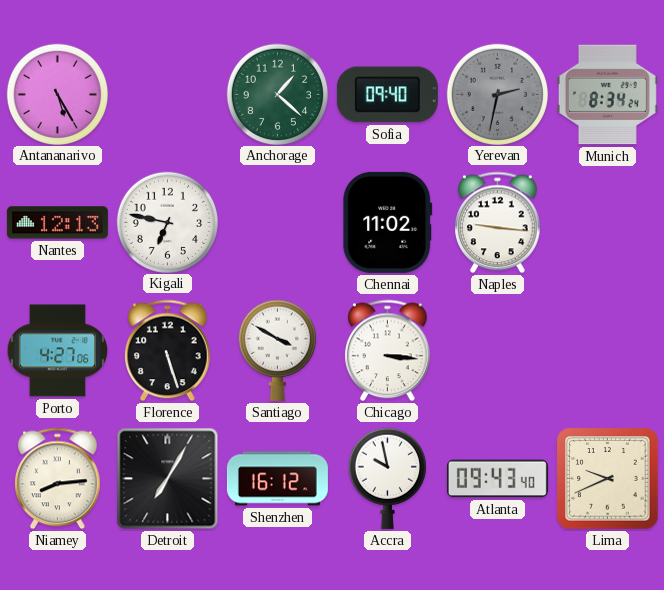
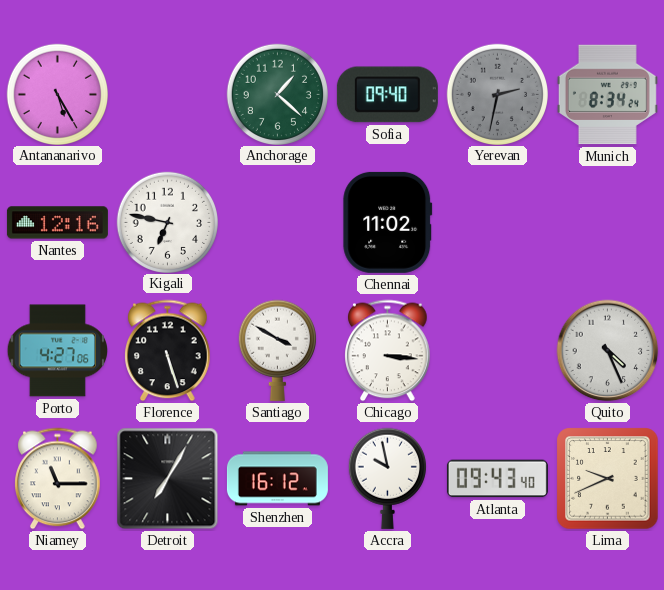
Nantes: 12:13 -> 12:16
Naples: 9:16 -> none
Quito: none -> 4:26
Niamey: 8:14 -> 11:15
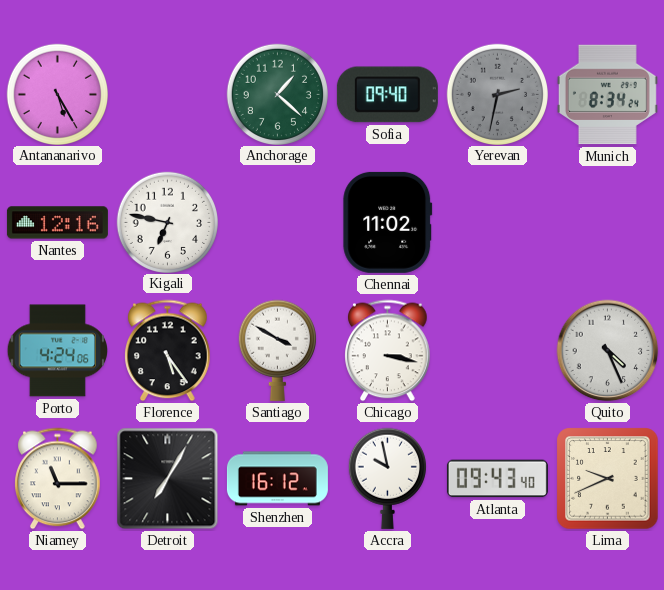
Porto: 4:27 -> 4:24
Florence: 5:27 -> 5:24
Chicago: 3:16 -> 3:17
